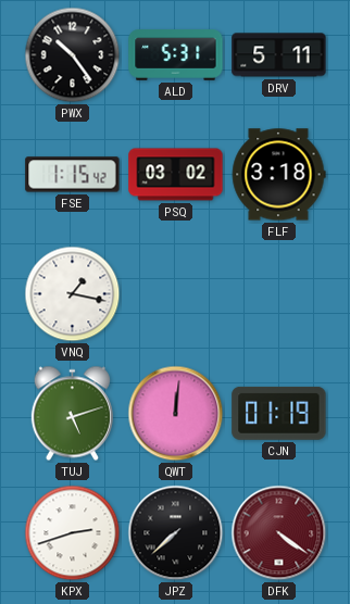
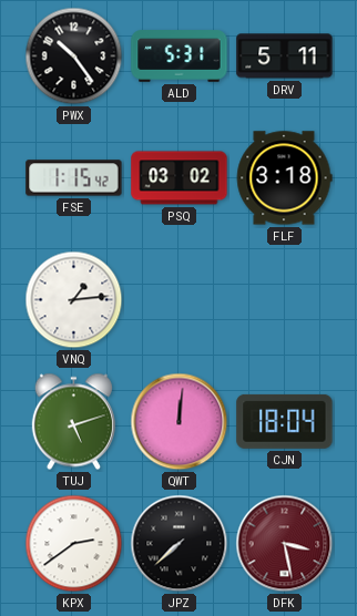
VNQ: 1:17 -> 1:14
CJN: 01:19 -> 18:04
KPX: 2:42 -> 2:39
DFK: 4:21 -> 3:28
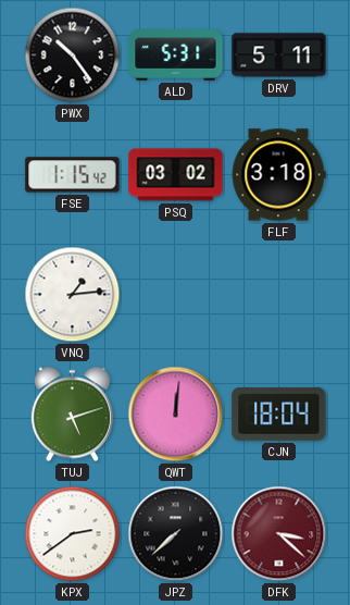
DFK: 3:28 -> 3:22
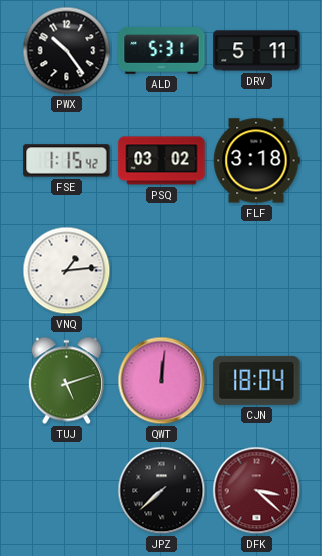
KPX: 2:39 -> none
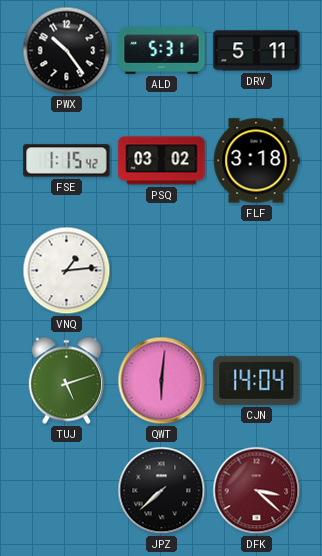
QWT: 12:01 -> 6:01
CJN: 18:04 -> 14:04
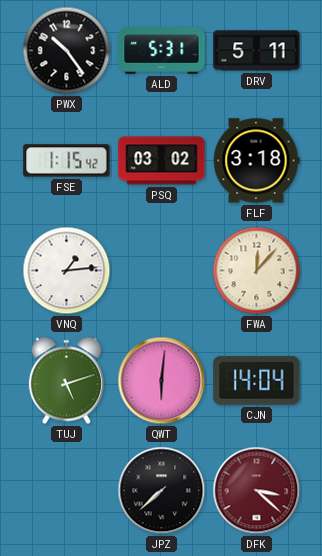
FWA: none -> 12:07
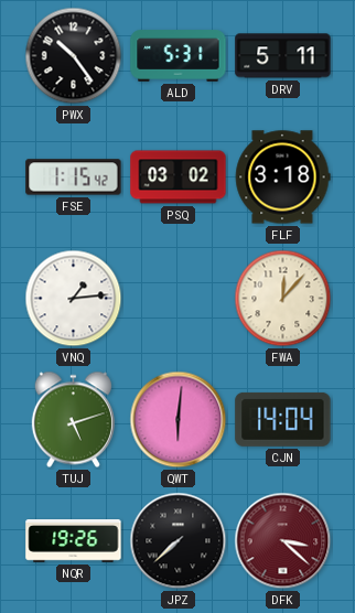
NQR: none -> 19:26
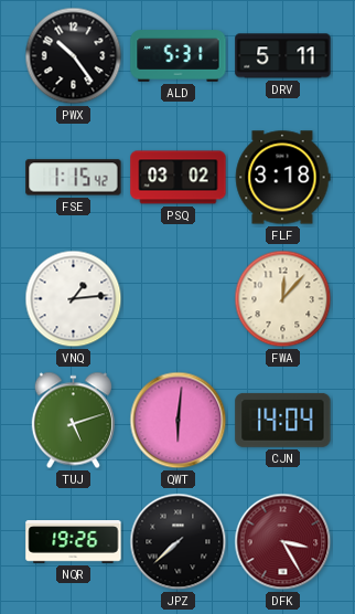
DFK: 3:22 -> 3:25
